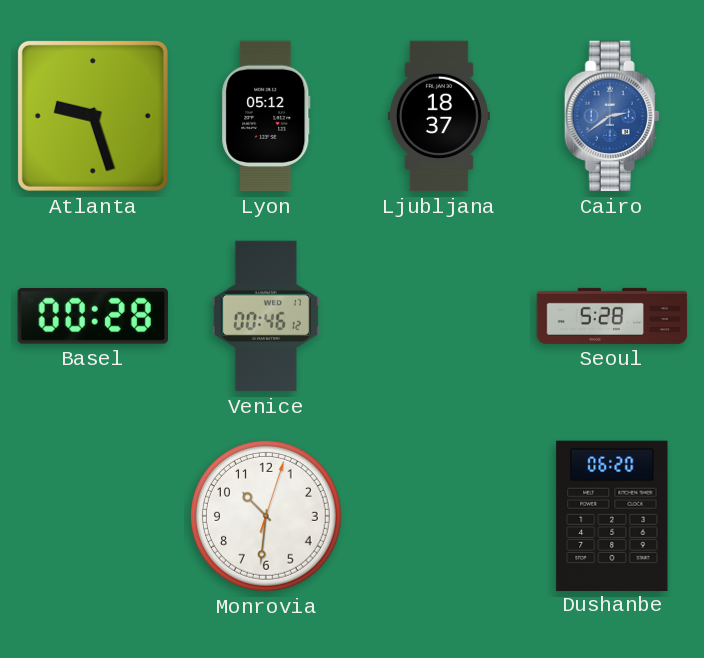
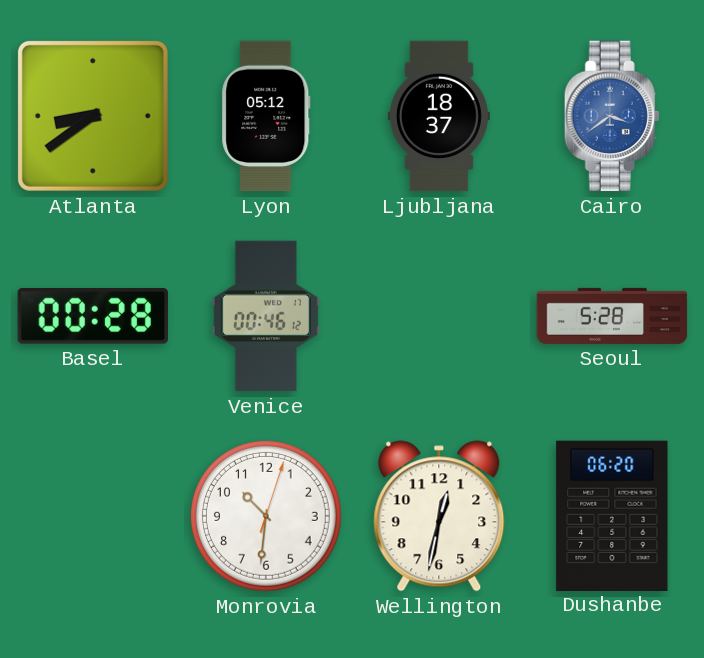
Atlanta: 9:27 -> 8:39
Cairo: 2:39 -> 3:39
Wellington: none -> 12:32
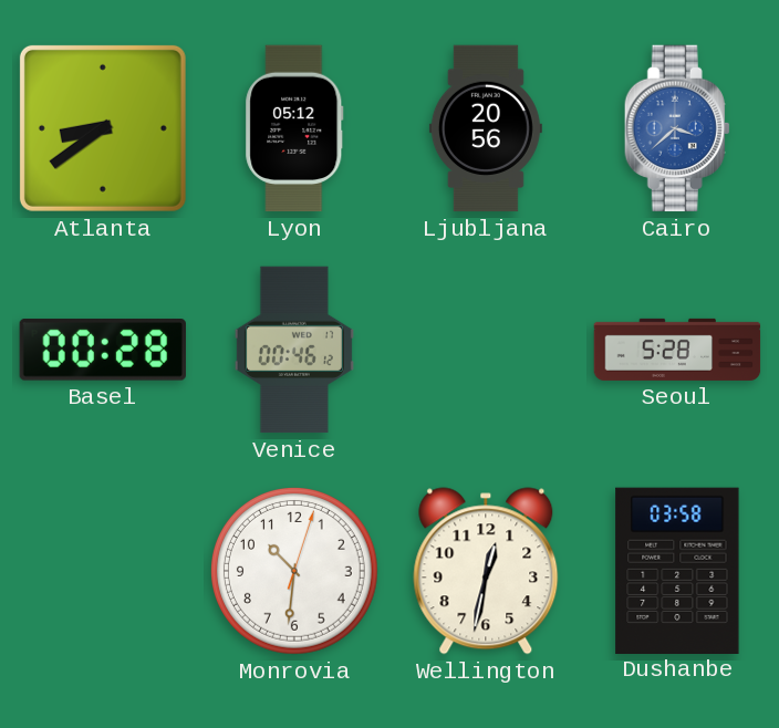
Ljubljana: 18:37 -> 20:56
Cairo: 3:39 -> 3:38
Dushanbe: 06:20 -> 03:58
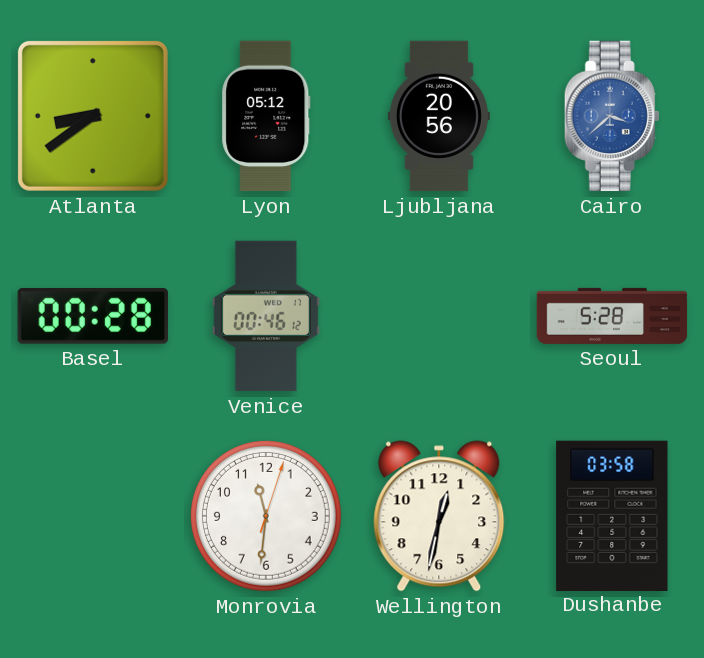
Monrovia: 10:31 -> 11:31
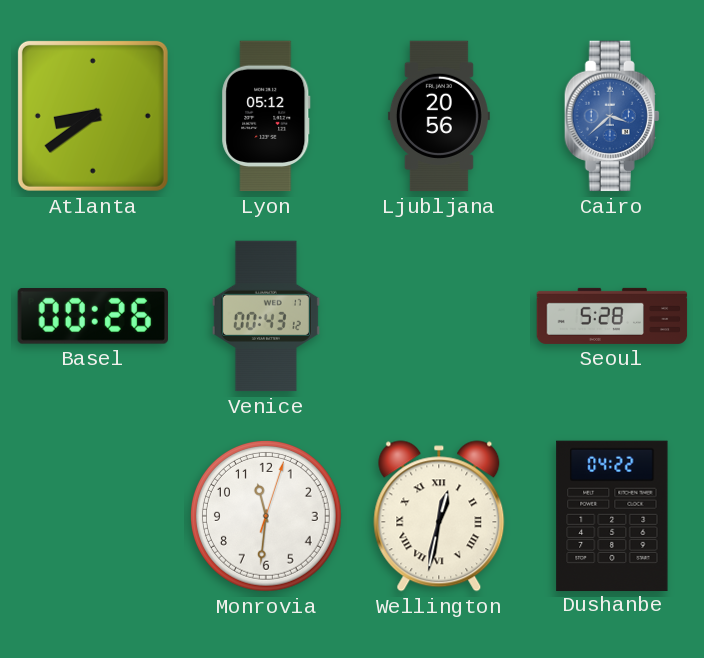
Basel: 00:28 -> 00:26
Venice: 00:46 -> 00:43
Wellington numerals: Arabic -> Roman
Dushanbe: 03:58 -> 04:22
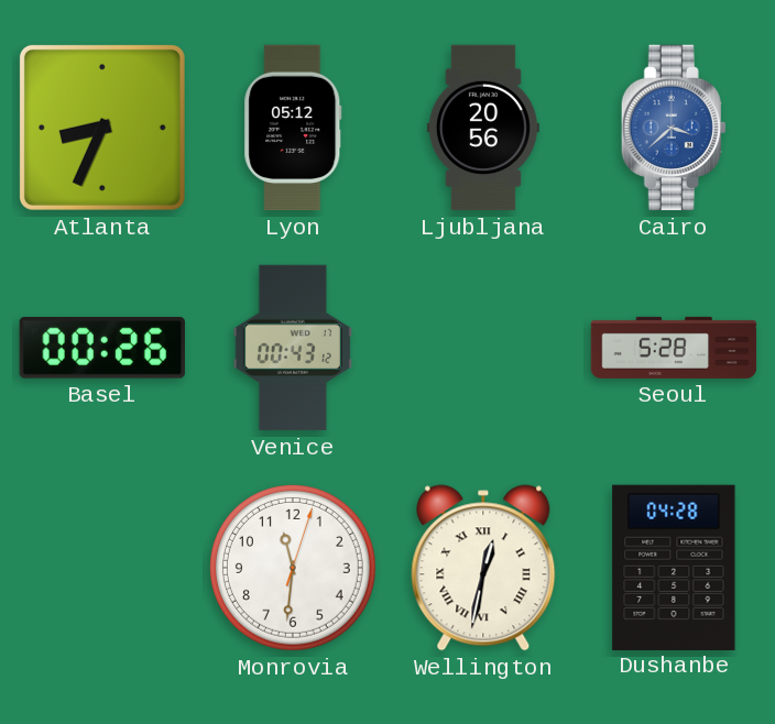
Atlanta: 8:39 -> 8:34
Dushanbe: 04:22 -> 04:28
